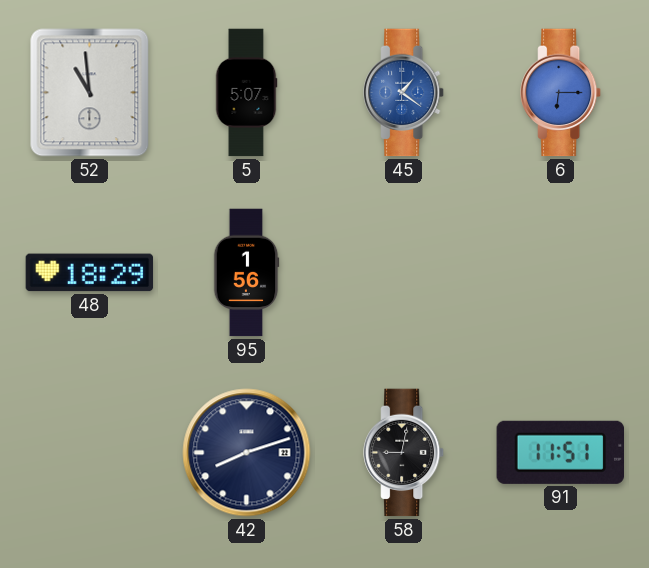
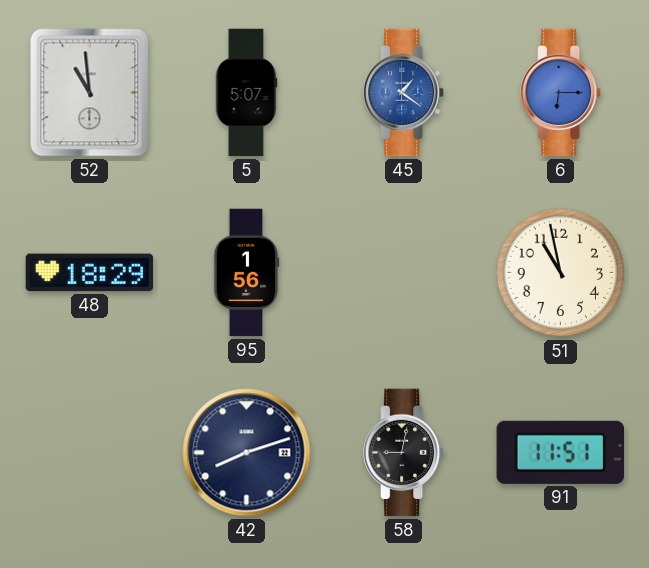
51: none -> 10:58
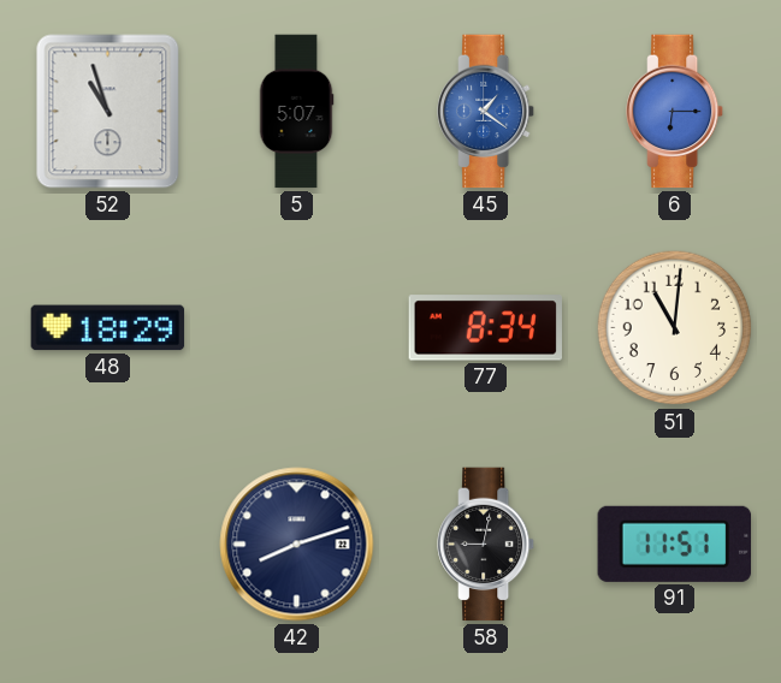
52: 10:59 -> 10:57
95: 1:56 -> none
77: none -> 8:34
51: 10:58 -> 11:01
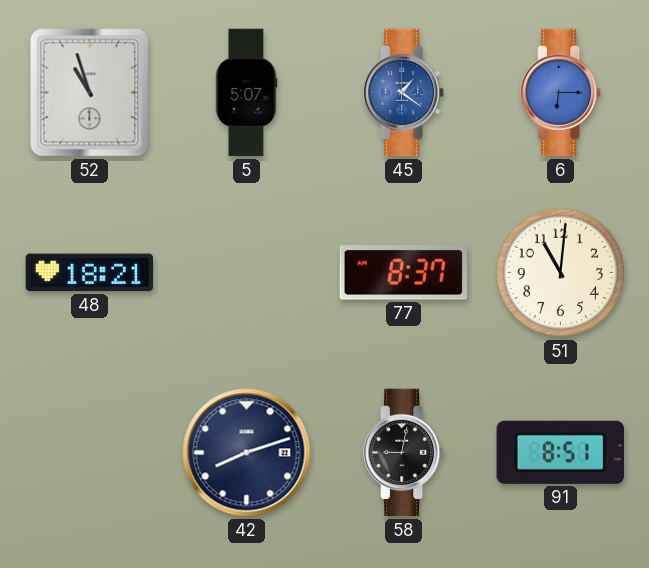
48: 18:29 -> 18:21
77: 8:34 -> 8:37
91: 11:51 -> 8:51
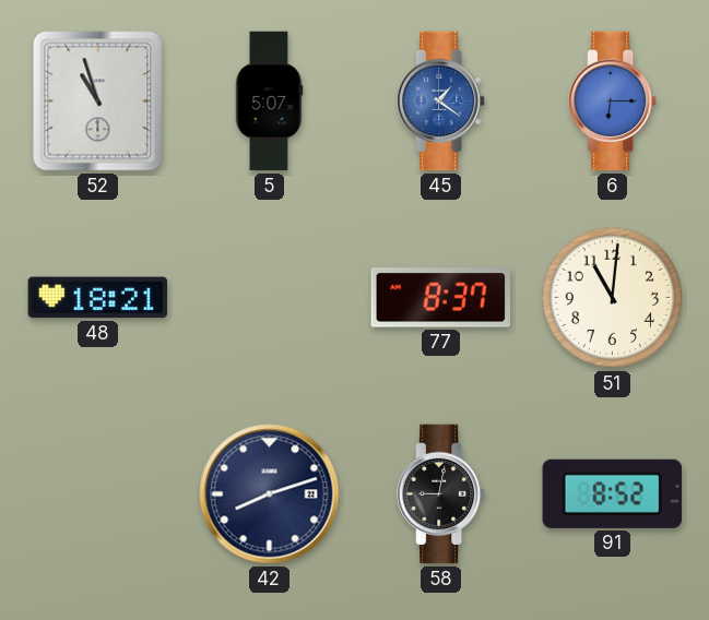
91: 8:51 -> 8:52
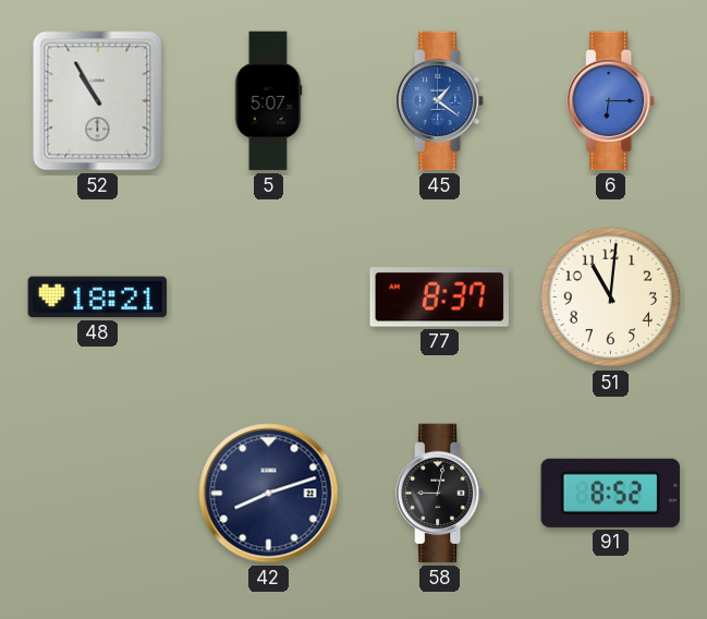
52: 10:57 -> 10:55
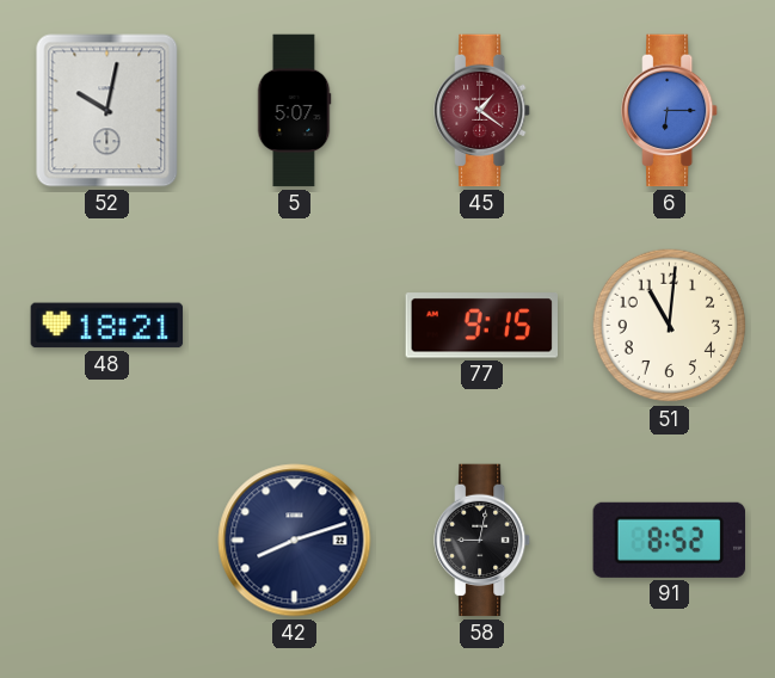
52: 10:55 -> 10:02
45 dial: blue -> burgundy
77: 8:37 -> 9:15
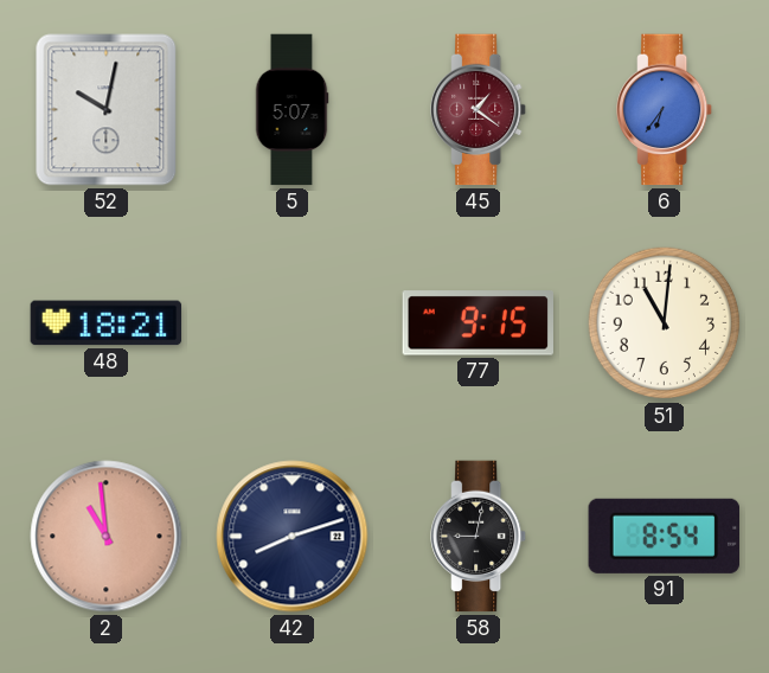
6: 6:15 -> 6:36
2: none -> 10:59
91: 8:52 -> 8:54
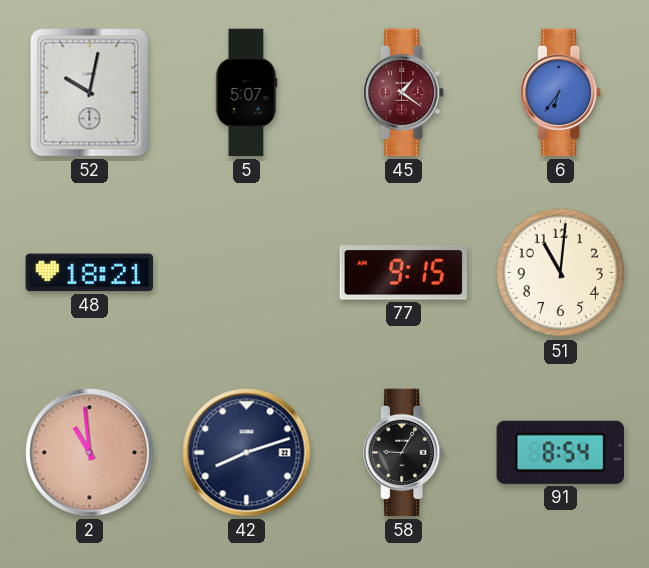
58: 9:02 -> 9:05
